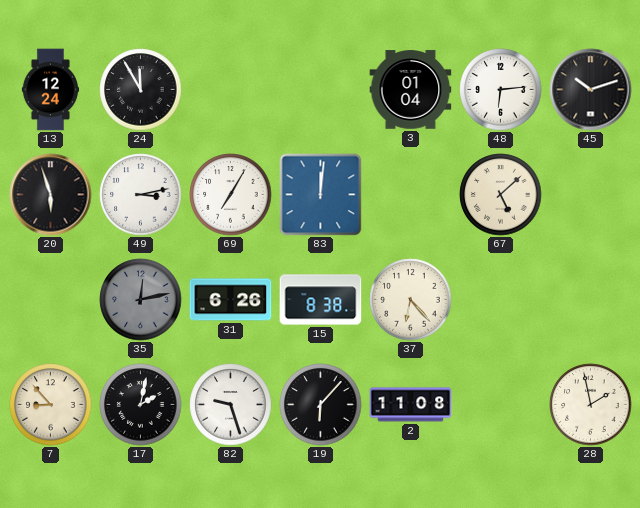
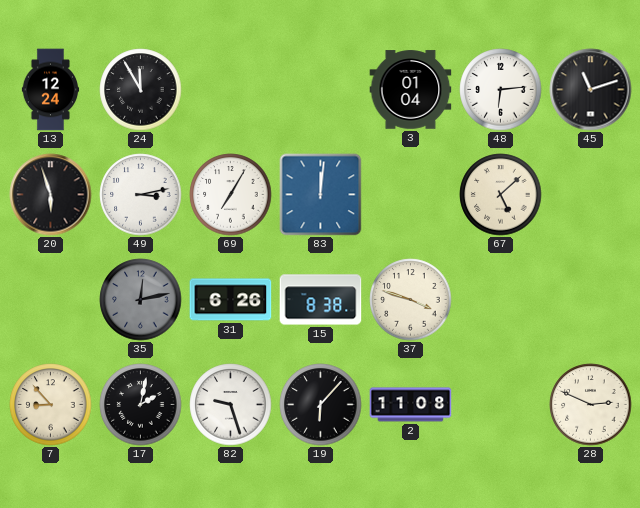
45: 10:12 -> 11:12
37: 6:23 -> 3:48
28: 1:58 -> 2:49
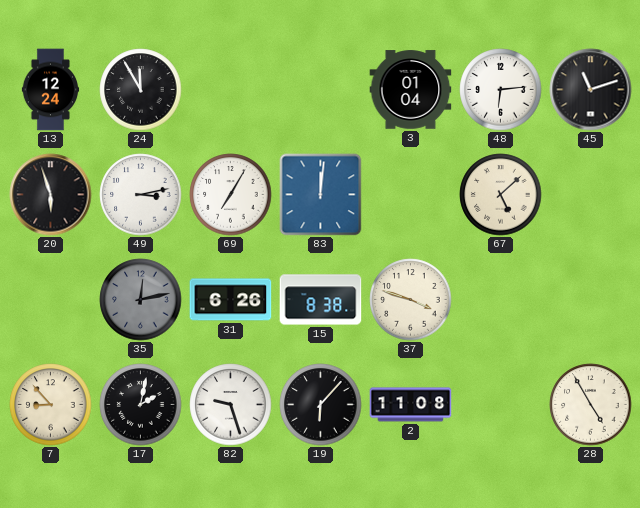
28: 2:49 -> 4:55
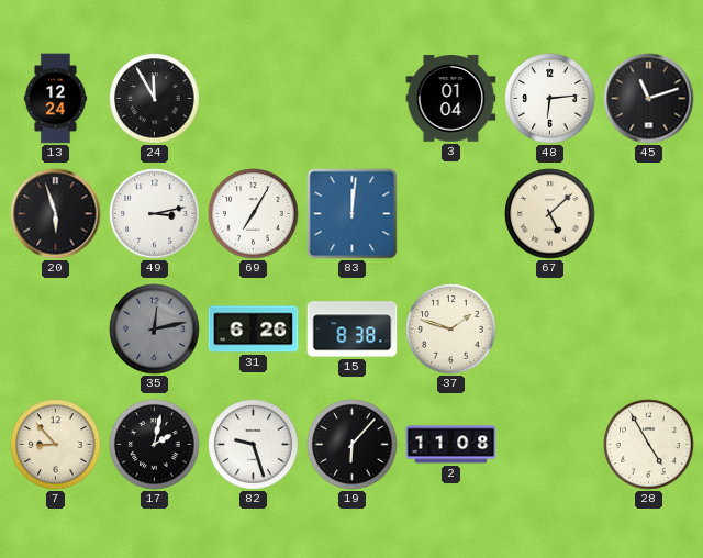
37: 3:48 -> 1:48
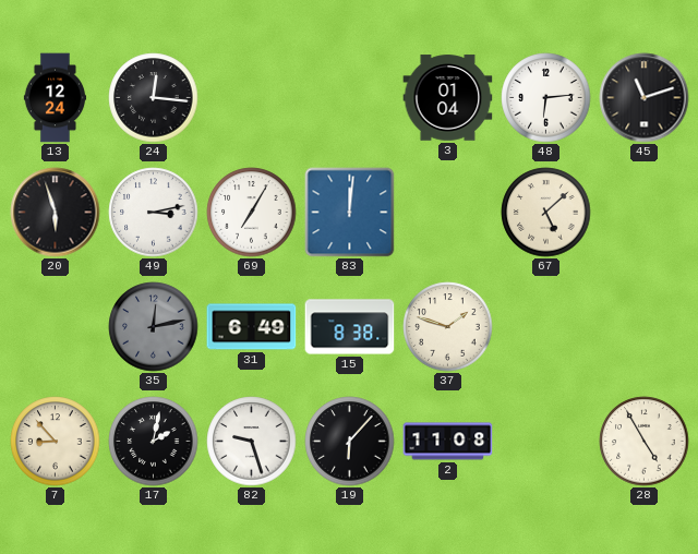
24: 11:55 -> 12:16
31: 6:26 -> 6:49
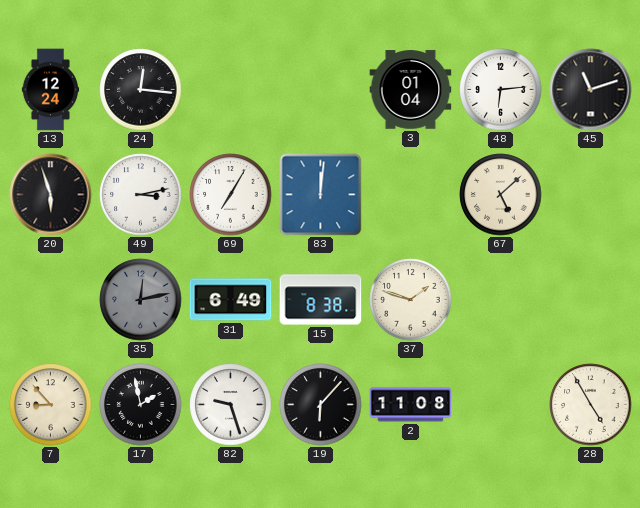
17: 2:02 -> 1:58
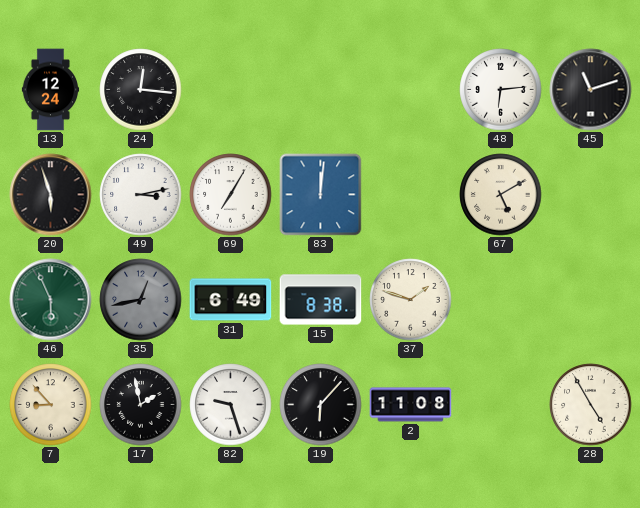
3: 01:04 -> none
67: 5:08 -> 5:10
46: none -> 5:56
35: 12:13 -> 12:43
